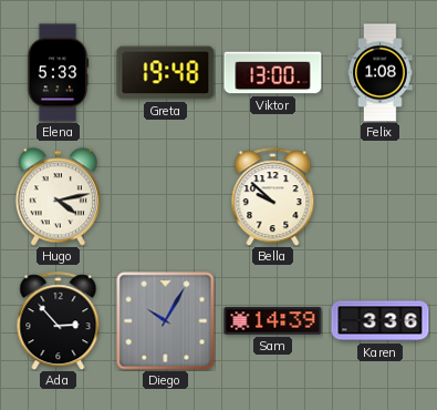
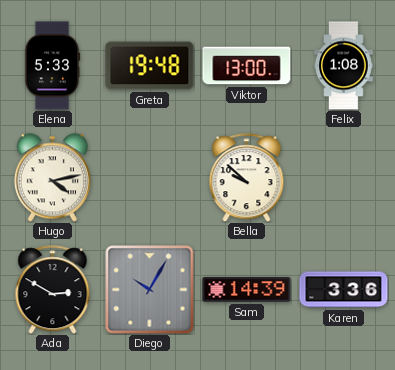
Ada: 2:53 -> 2:50
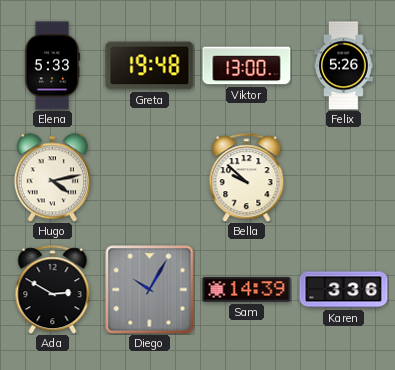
Felix: 1:08 -> 5:26
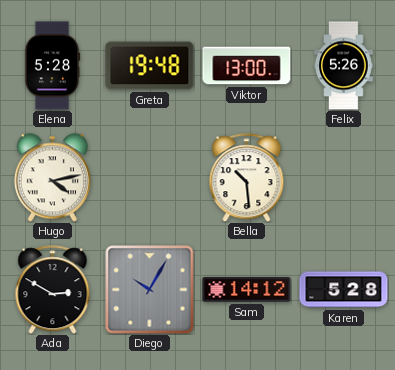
Elena: 5:33 -> 5:28
Bella: 9:52 -> 10:29
Sam: 14:39 -> 14:12
Karen: 3:36 -> 5:28
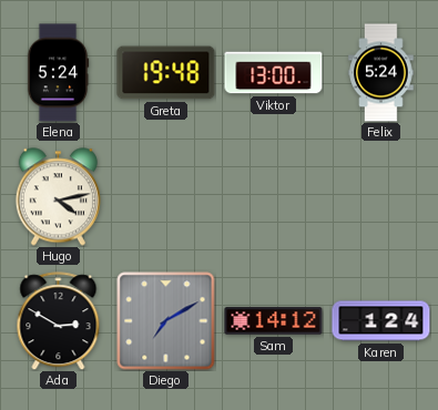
Elena: 5:28 -> 5:24
Felix: 5:26 -> 5:24
Bella: 10:29 -> none
Diego: 10:05 -> 7:10
Karen: 5:28 -> 1:24
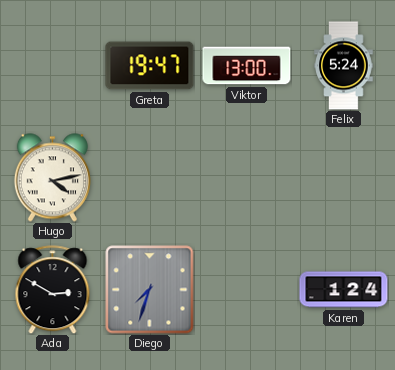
Elena: 5:24 -> none
Greta: 19:48 -> 19:47
Diego: 7:10 -> 7:33
Sam: 14:12 -> none
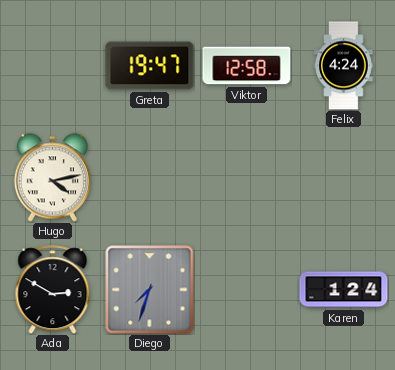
Viktor: 13:00 -> 12:58
Felix: 5:24 -> 4:24
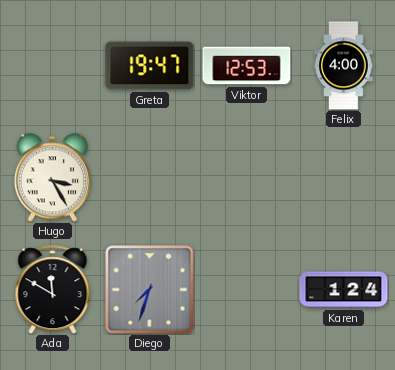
Viktor: 12:58 -> 12:53
Felix: 4:24 -> 4:00
Hugo: 4:13 -> 3:25
Ada: 2:50 -> 11:50
